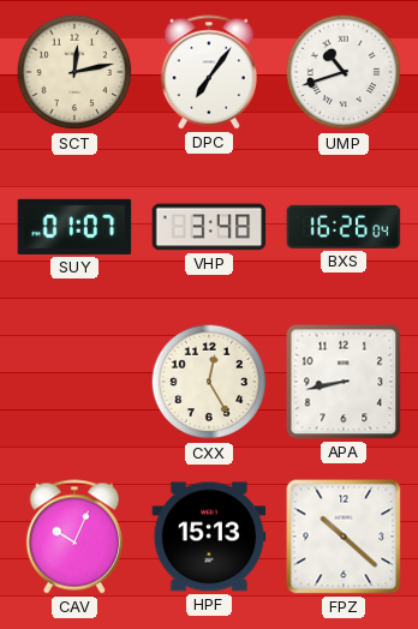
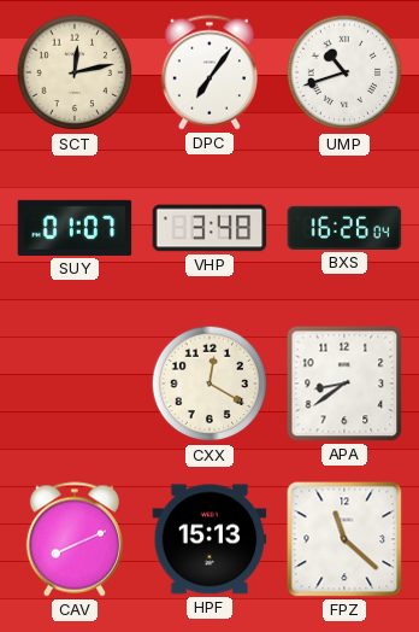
CXX: 12:25 -> 12:20
APA: 8:43 -> 8:39
CAV: 10:04 -> 8:11
FPZ: 10:22 -> 11:22
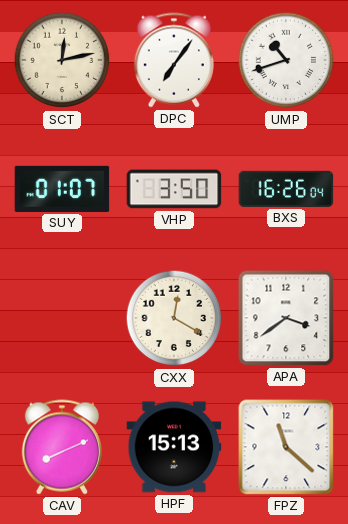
VHP: 3:48 -> 3:50
APA: 8:39 -> 3:39
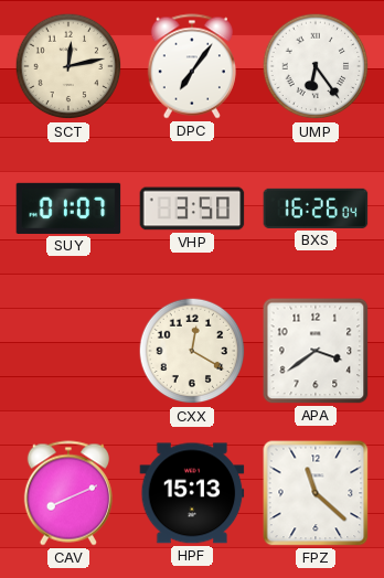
UMP: 10:42 -> 6:24
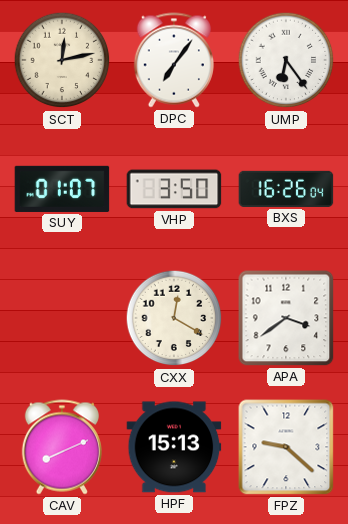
FPZ: 11:22 -> 9:22
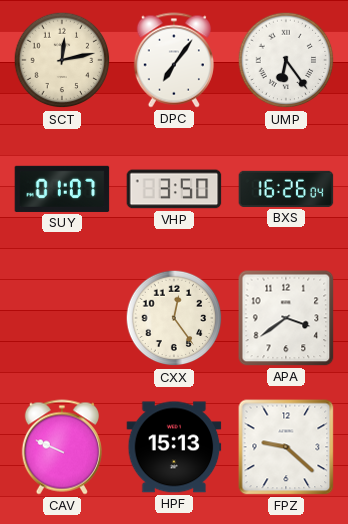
CXX: 12:20 -> 12:24
CAV: 8:11 -> 9:49
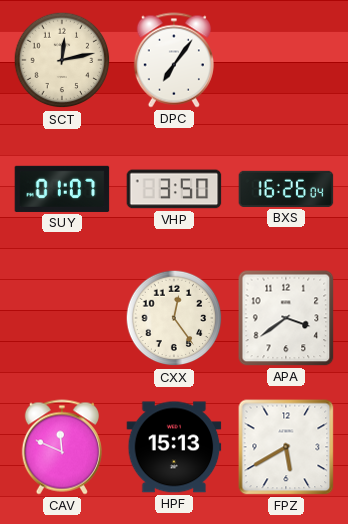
UMP: 6:24 -> none
CAV: 9:49 -> 11:49
FPZ: 9:22 -> 5:40
